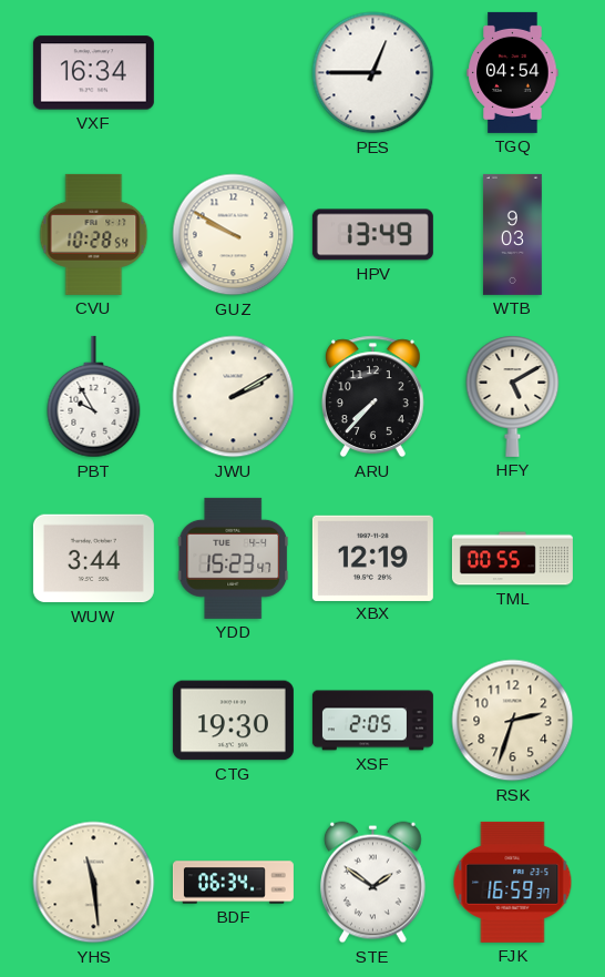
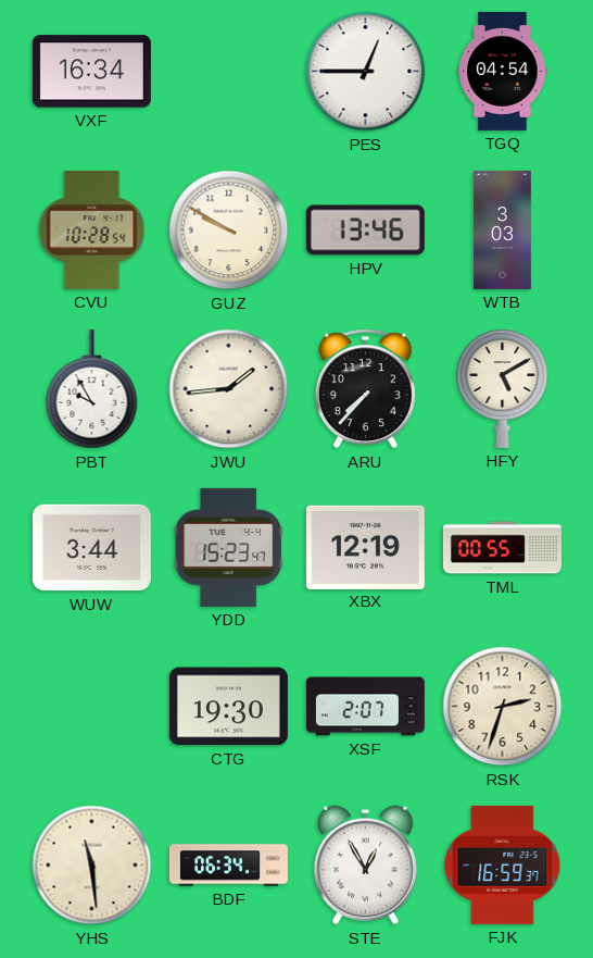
HPV: 13:49 -> 13:46
WTB: 9:03 -> 3:03
JWU: 2:10 -> 1:44
XSF: 2:05 -> 2:07
STE: 1:51 -> 12:55
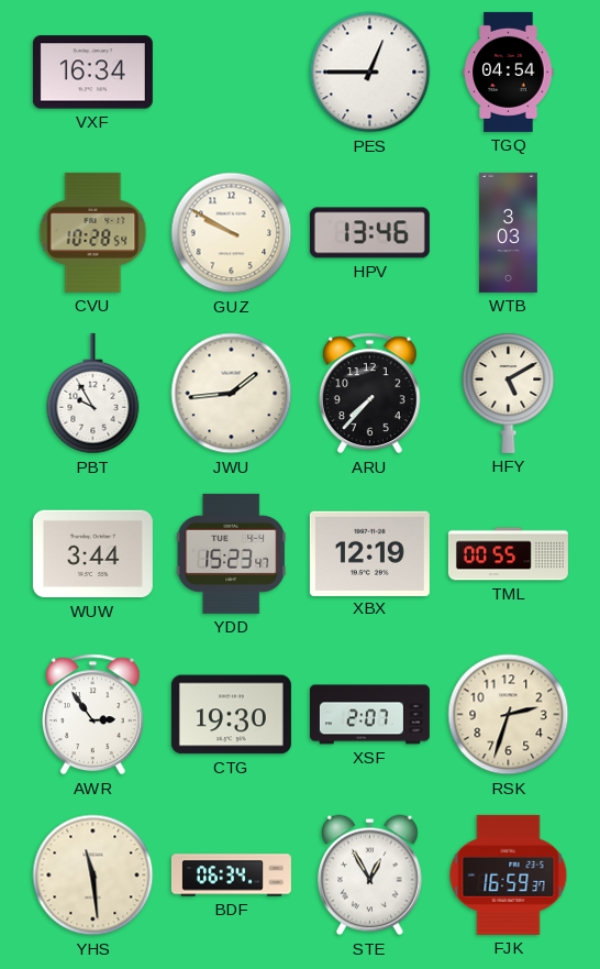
AWR: none -> 2:54
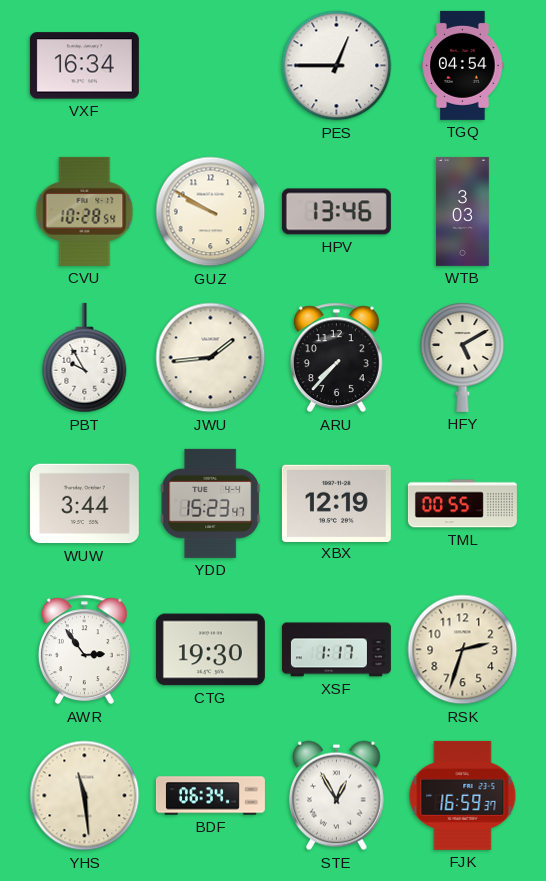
XSF: 2:07 -> 1:17
